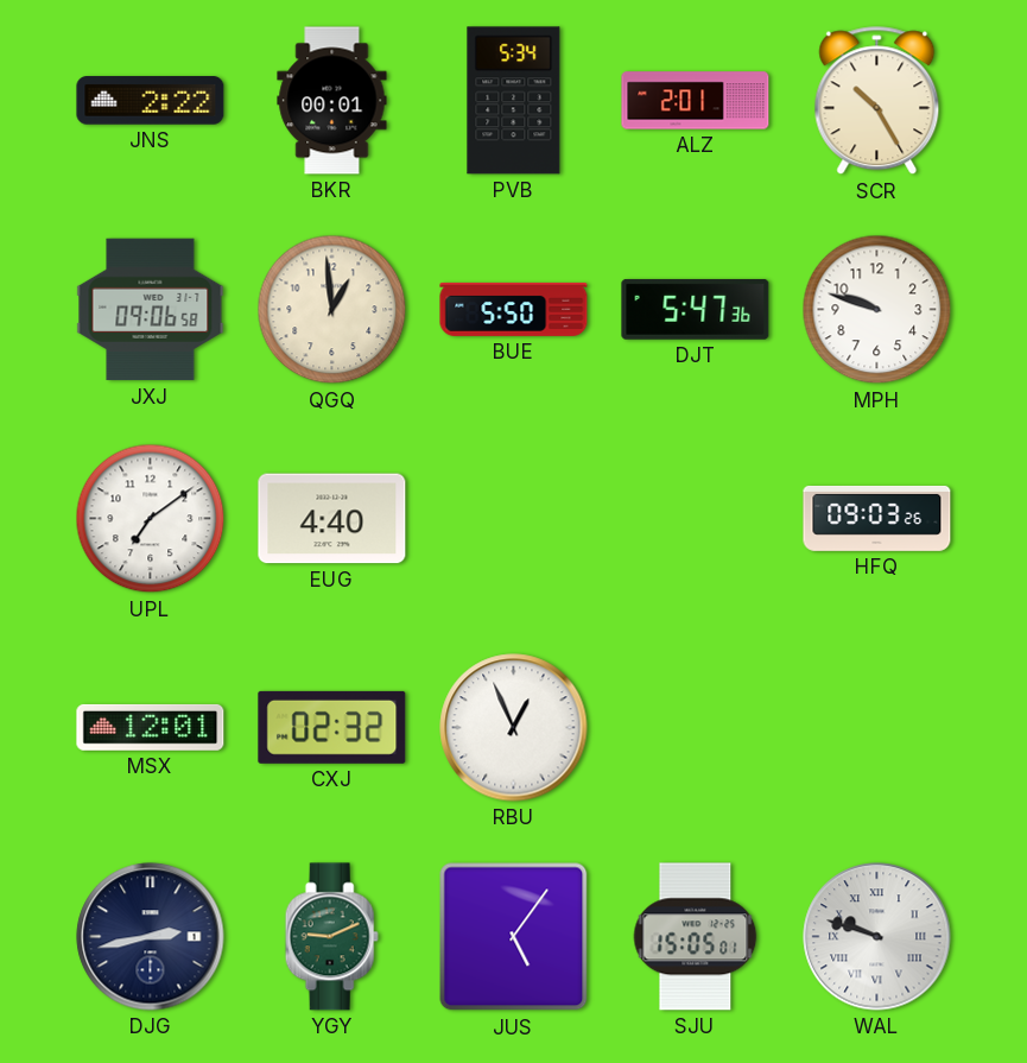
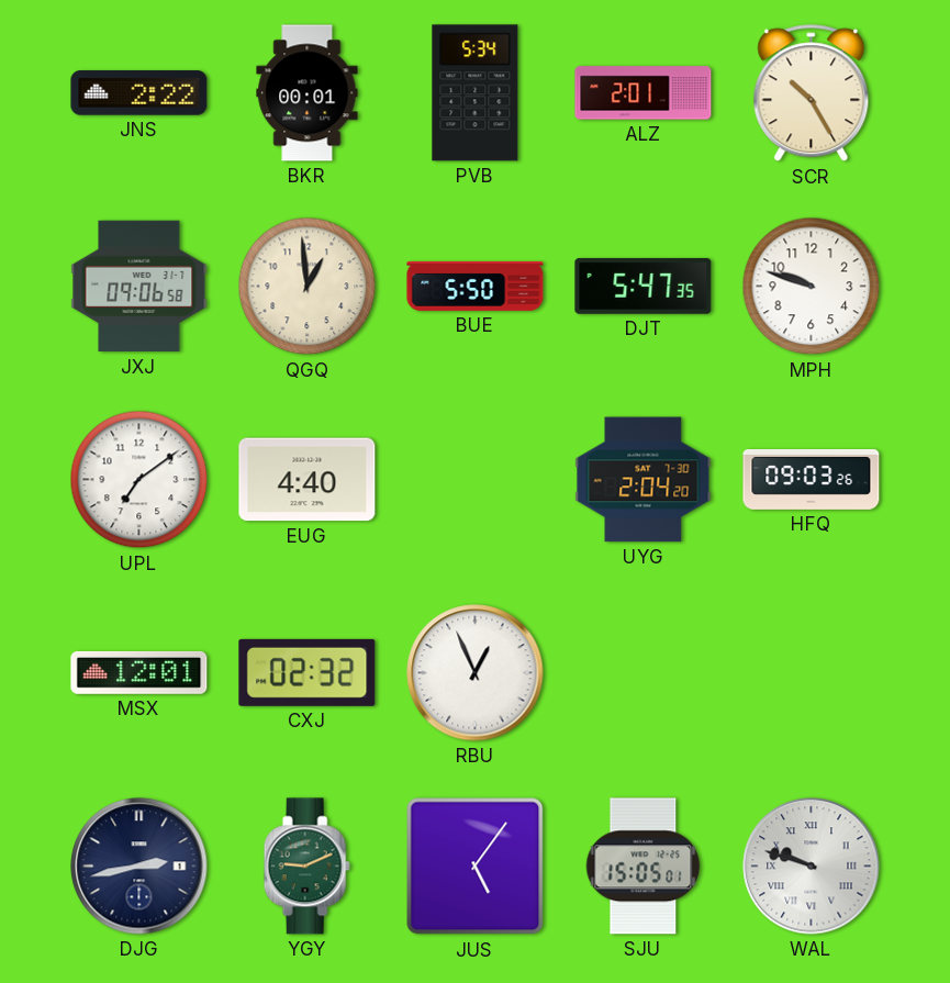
DJT: 5:47:36 -> 5:47:35
UYG: none -> 2:04
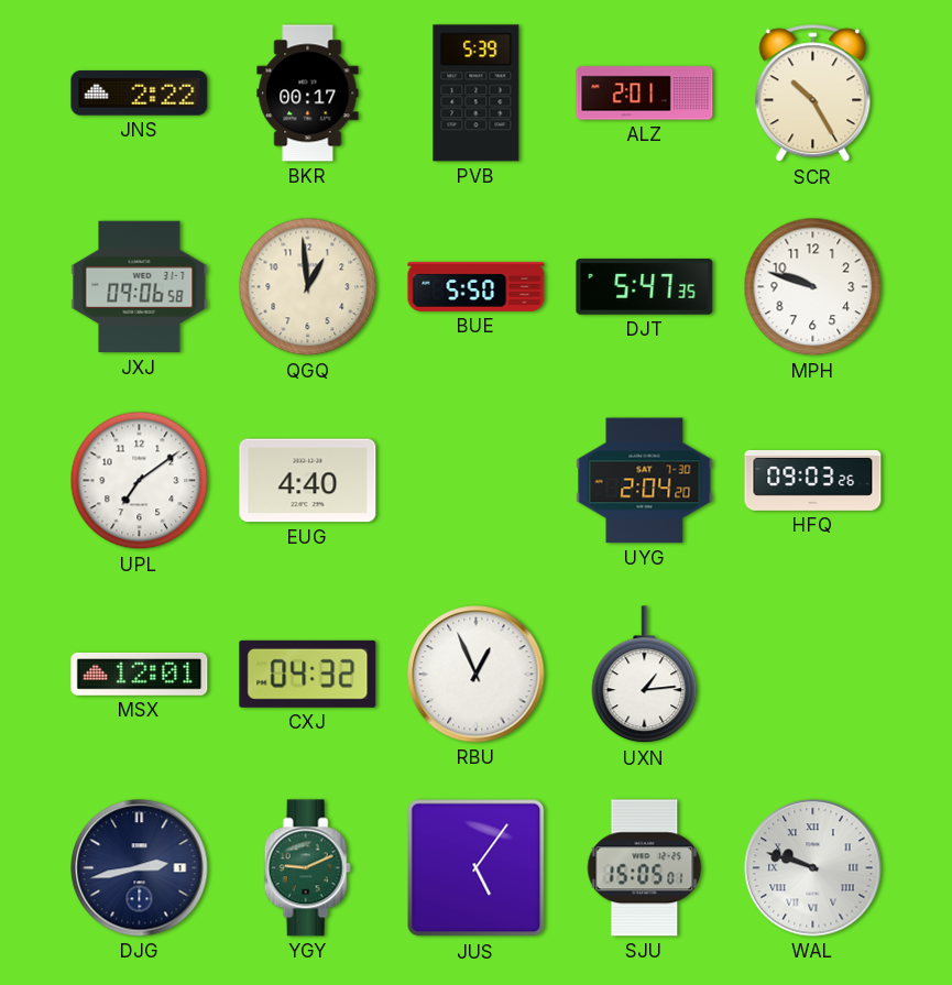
BKR: 00:01 -> 00:17
PVB: 5:34 -> 5:39
CXJ: 02:32 -> 04:32
UXN: none -> 1:14
